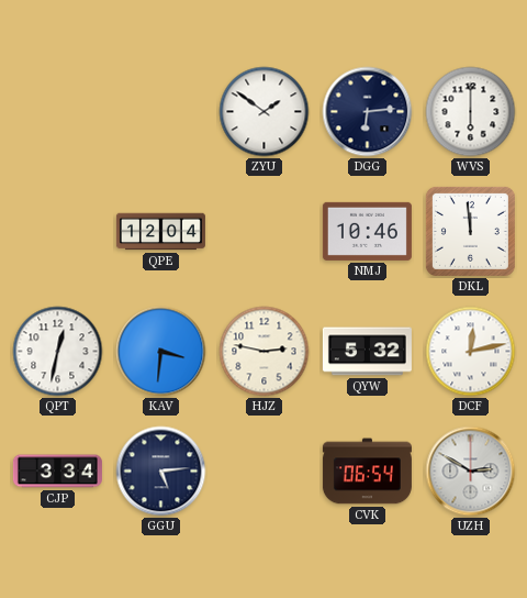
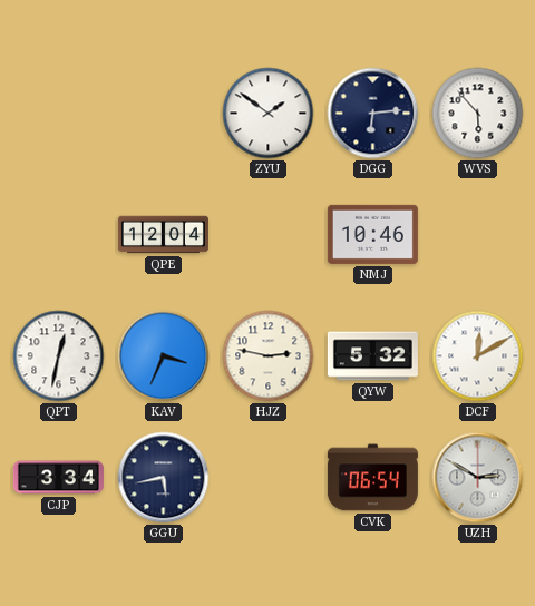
WVS: 6:00 -> 5:53
DKL: 11:59 -> none
KAV: 3:31 -> 3:34
DCF: 12:13 -> 12:10
GGU: 5:14 -> 5:43
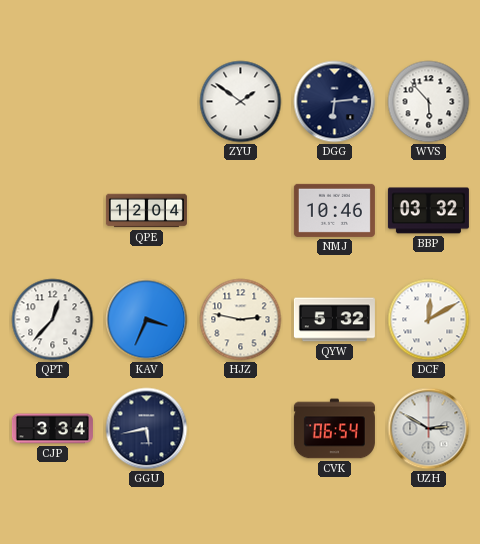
BBP: none -> 03:32
QPT: 12:32 -> 12:37
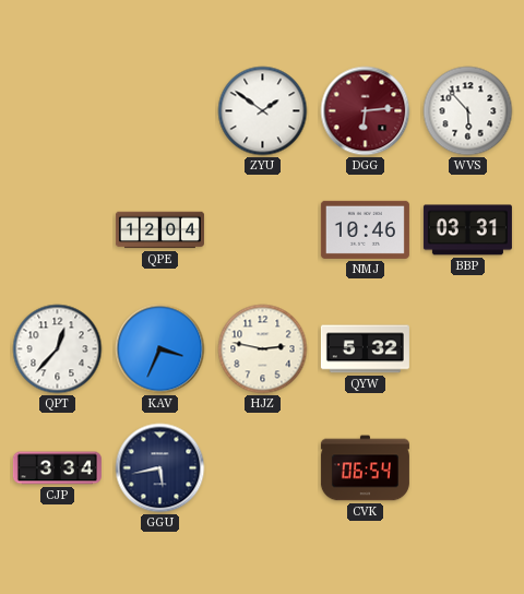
DGG dial: navy -> burgundy
BBP: 03:32 -> 03:31
DCF: 12:10 -> none
UZH: 2:50 -> none
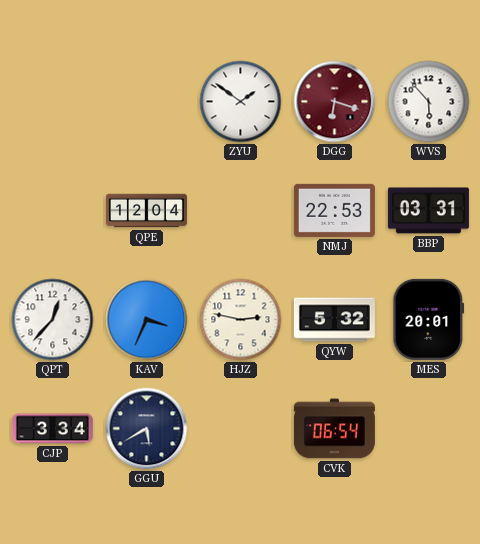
DGG: 6:14 -> 6:18
NMJ: 10:46 -> 22:53
MES: none -> 20:01
GGU: 5:43 -> 5:40
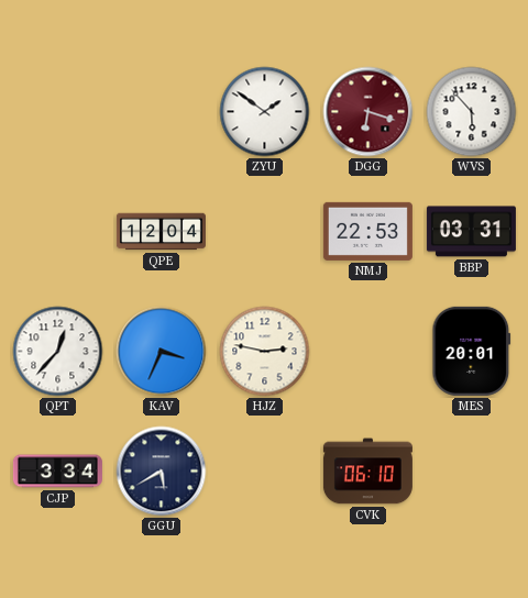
QYW: 5:32 -> none
CVK: 06:54 -> 06:10
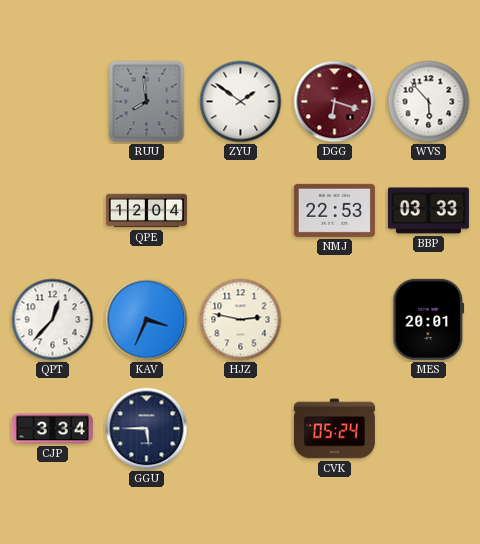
RUU: none -> 7:59
BBP: 03:31 -> 03:33
GGU: 5:40 -> 5:45
CVK: 06:10 -> 05:24
